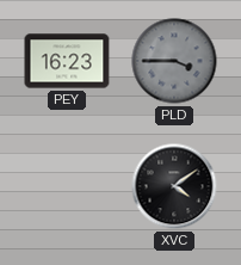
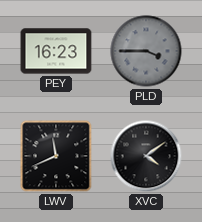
LWV: none -> 11:41
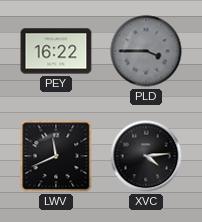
PEY: 16:23 -> 16:22
XVC: 4:09 -> 4:14
